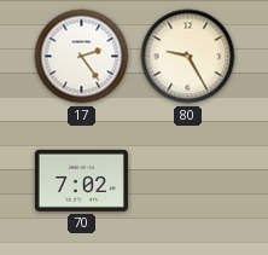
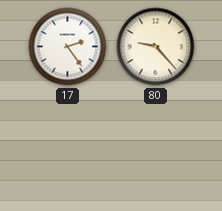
80: 9:25 -> 9:23
70: 7:02 -> none
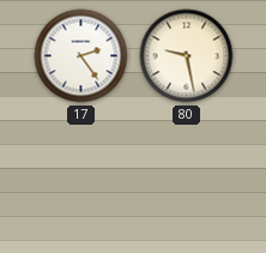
80: 9:23 -> 9:28
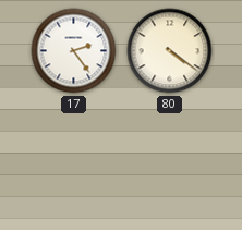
80: 9:28 -> 4:21
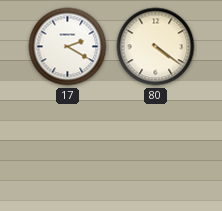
17: 2:24 -> 2:20
